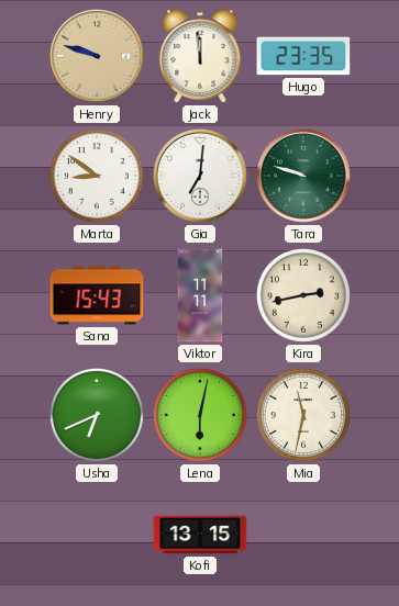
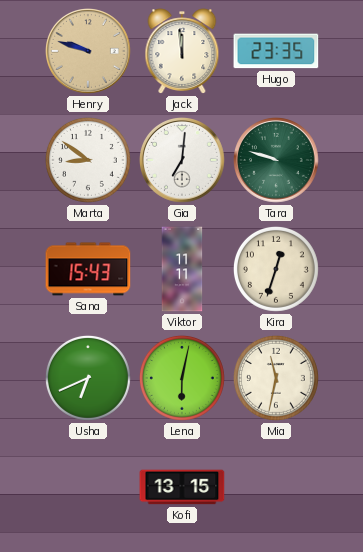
Kira: 2:43 -> 12:33
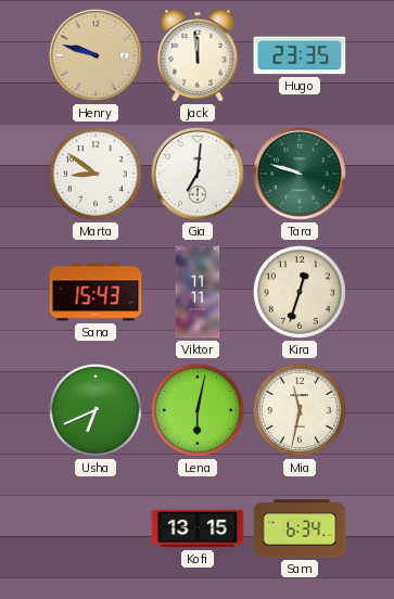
Sam: none -> 6:34
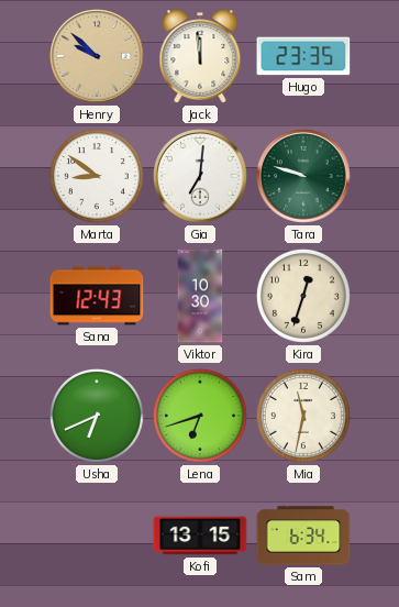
Henry: 9:48 -> 9:52
Sana: 15:43 -> 12:43
Viktor: 11:11 -> 10:30
Lena: 6:02 -> 6:42
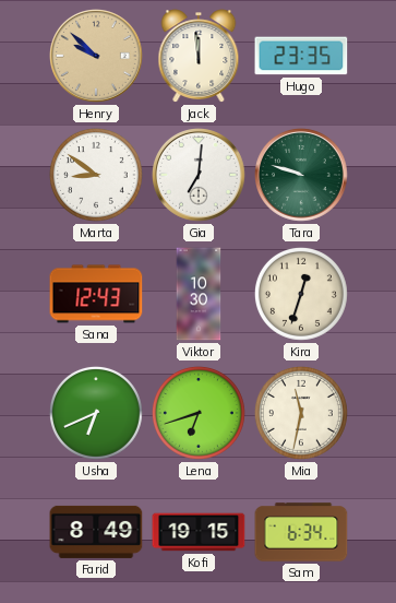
Farid: none -> 8:49
Kofi: 13:15 -> 19:15
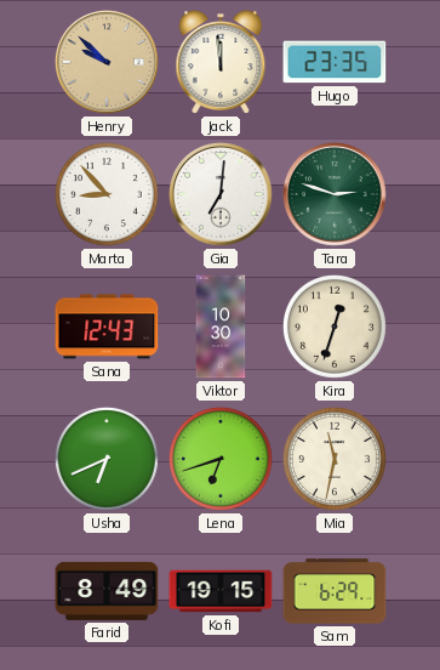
Marta: 8:51 -> 8:53
Tara: 9:48 -> 2:48
Sam: 6:34 -> 6:29
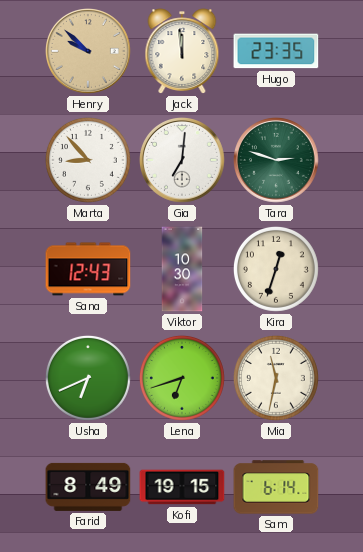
Sam: 6:29 -> 6:14
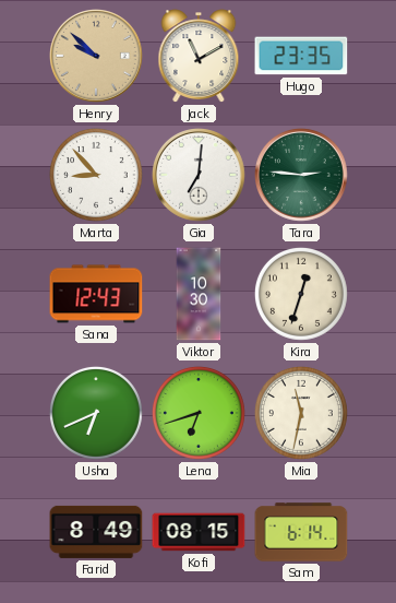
Jack: 11:59 -> 11:10
Tara: 2:48 -> 2:46
Kofi: 19:15 -> 08:15
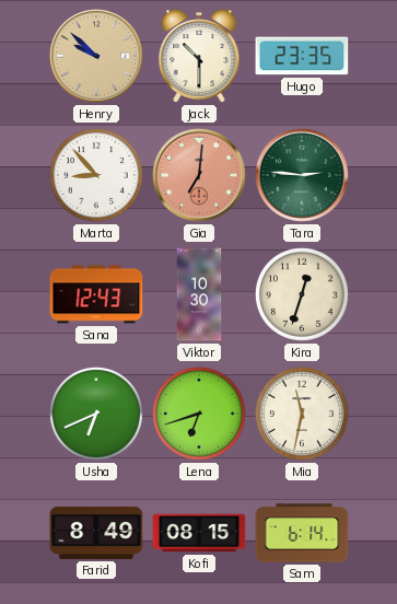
Jack: 11:10 -> 10:30
Gia dial: white -> salmon
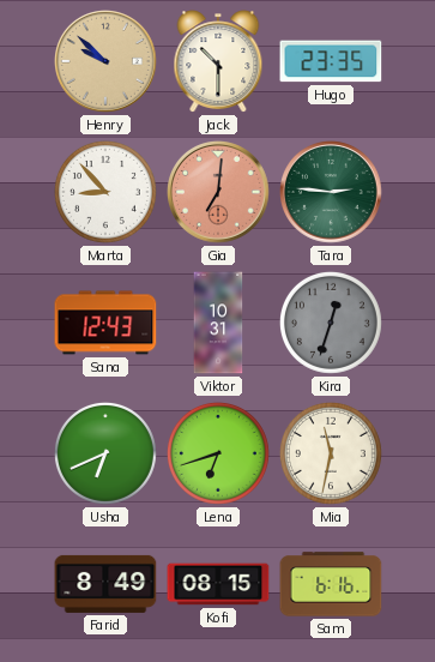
Viktor: 10:30 -> 10:31
Kira dial: cream -> grey
Sam: 6:14 -> 6:16
